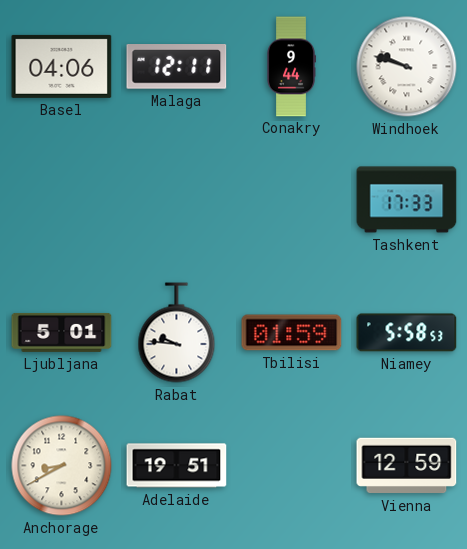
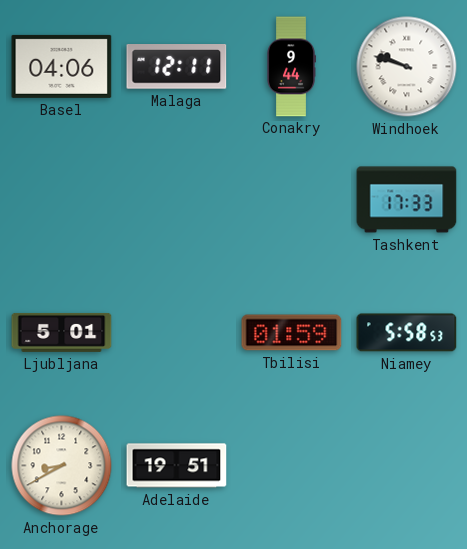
Rabat: 9:46 -> none
Vienna: 12:59 -> none
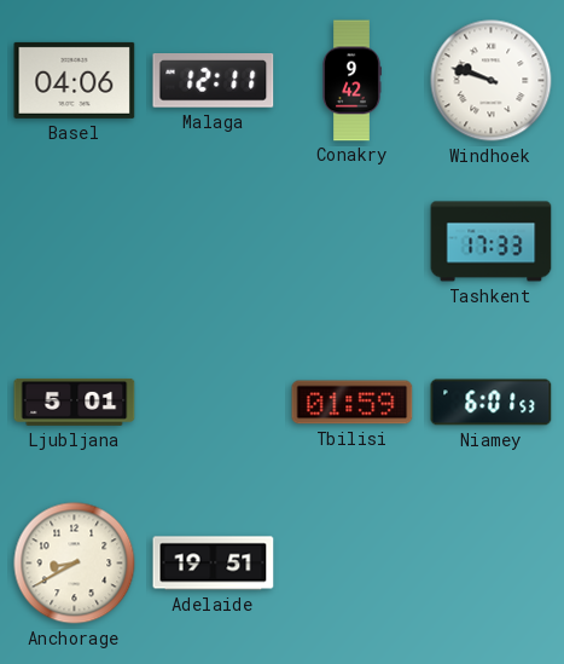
Conakry: 9:44 -> 9:42
Niamey: 5:58 -> 6:01
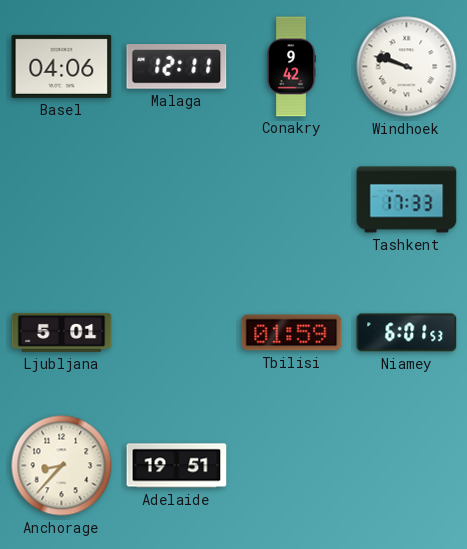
Anchorage: 8:40 -> 8:37
